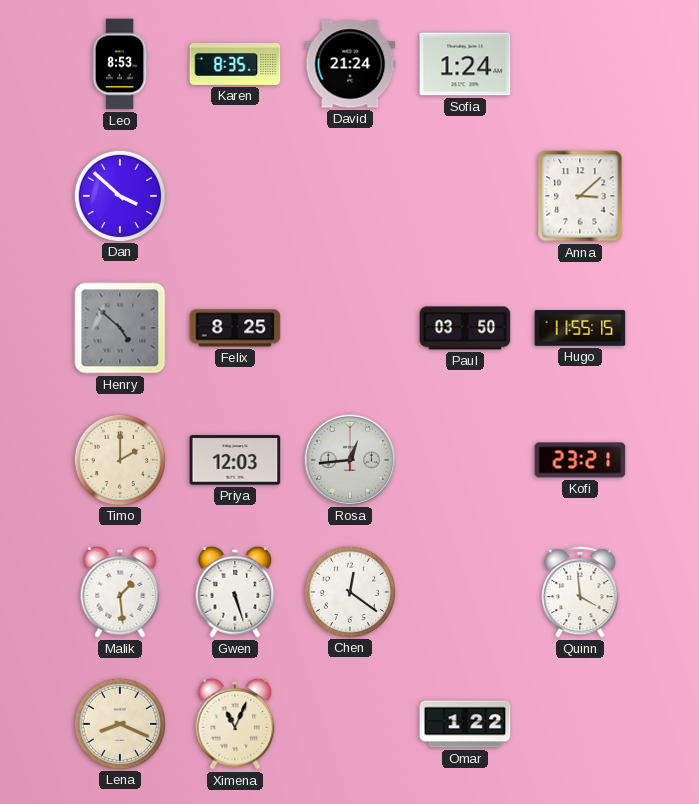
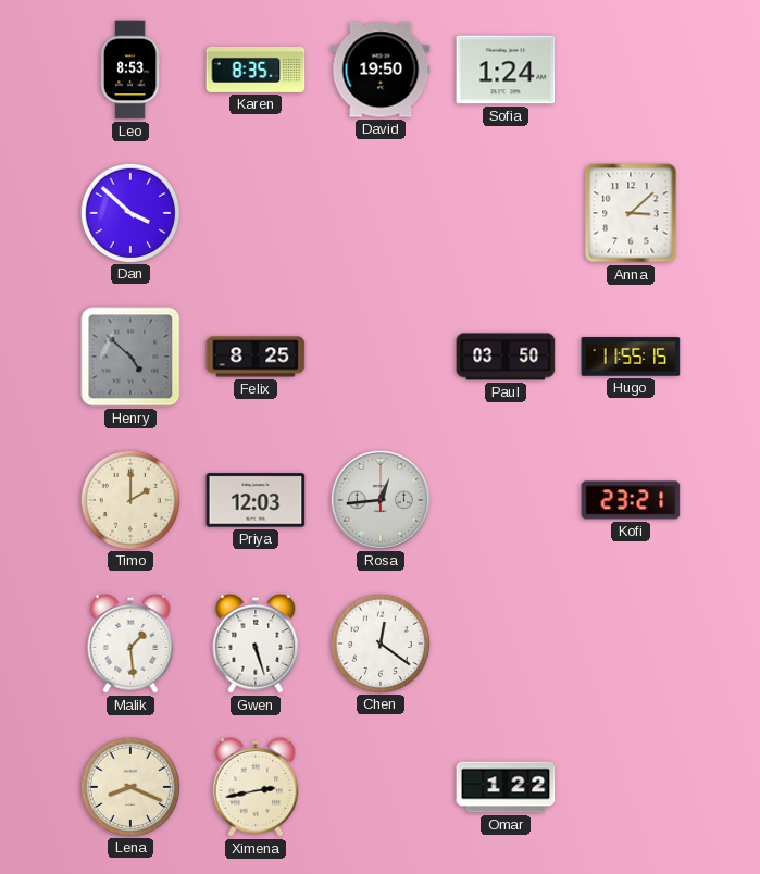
David: 21:24 -> 19:50
Quinn: 3:59 -> none
Ximena: 11:04 -> 2:43
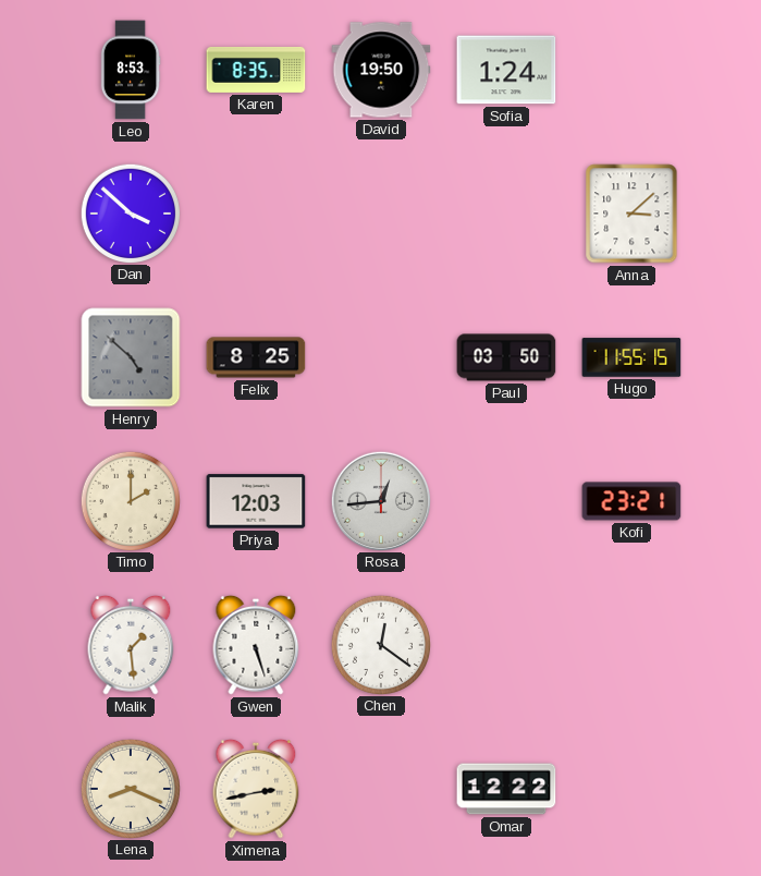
Omar: 1:22 -> 12:22
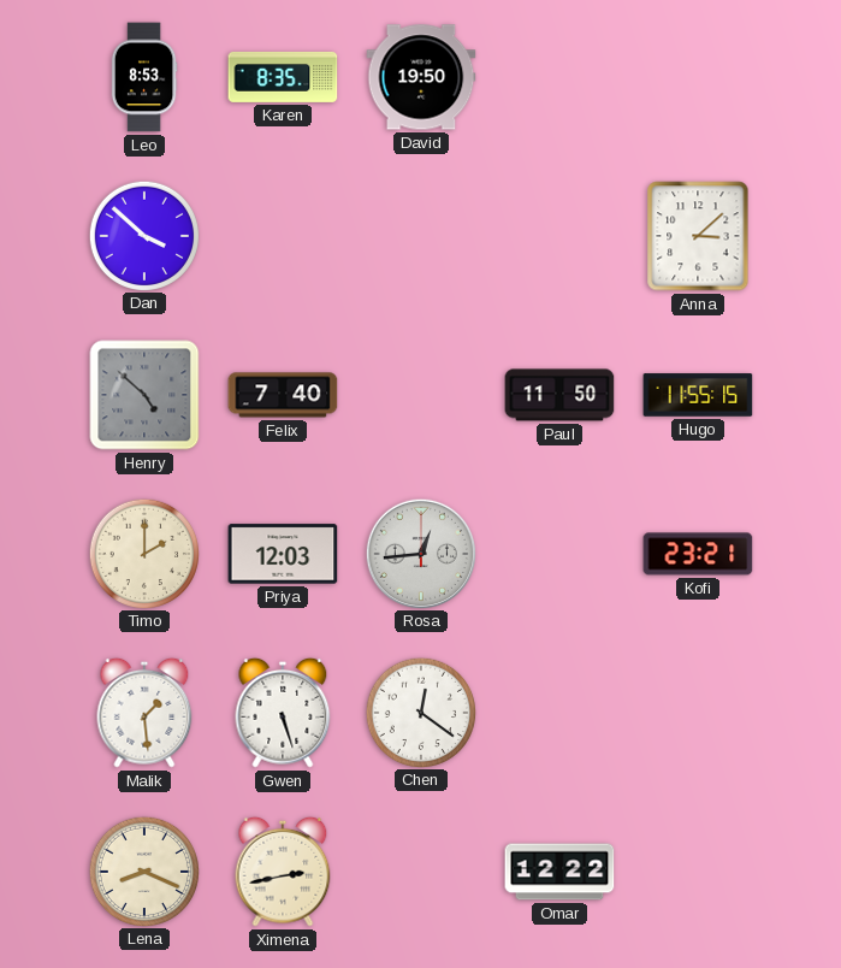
Sofia: 1:24 -> none
Felix: 8:25 -> 7:40
Paul: 03:50 -> 11:50
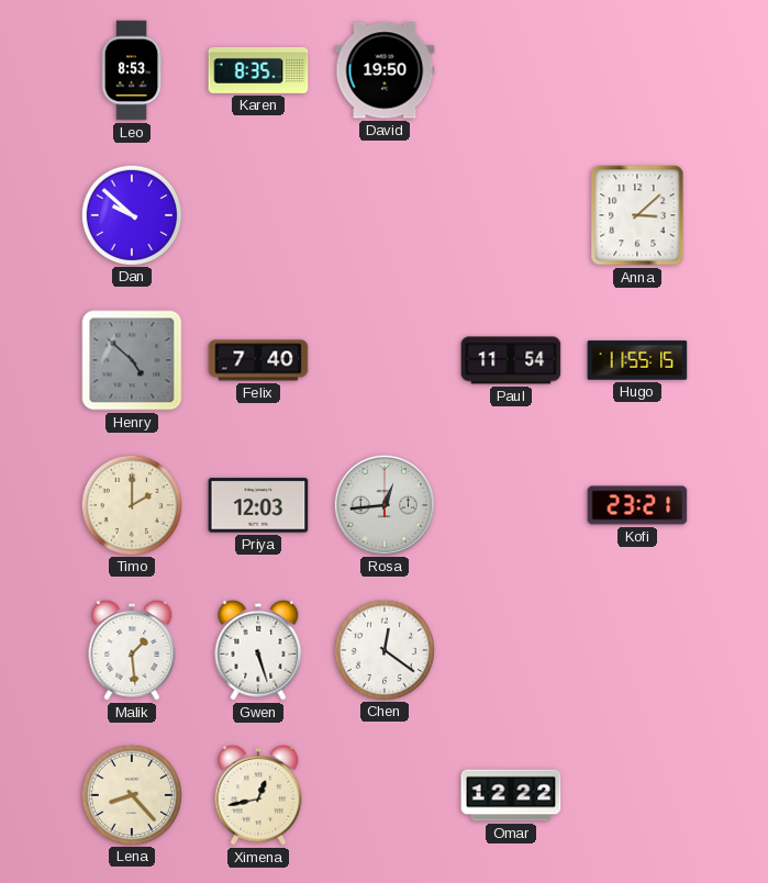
Dan: 3:52 -> 9:52
Paul: 11:50 -> 11:54
Lena: 8:19 -> 8:23
Ximena: 2:43 -> 12:43
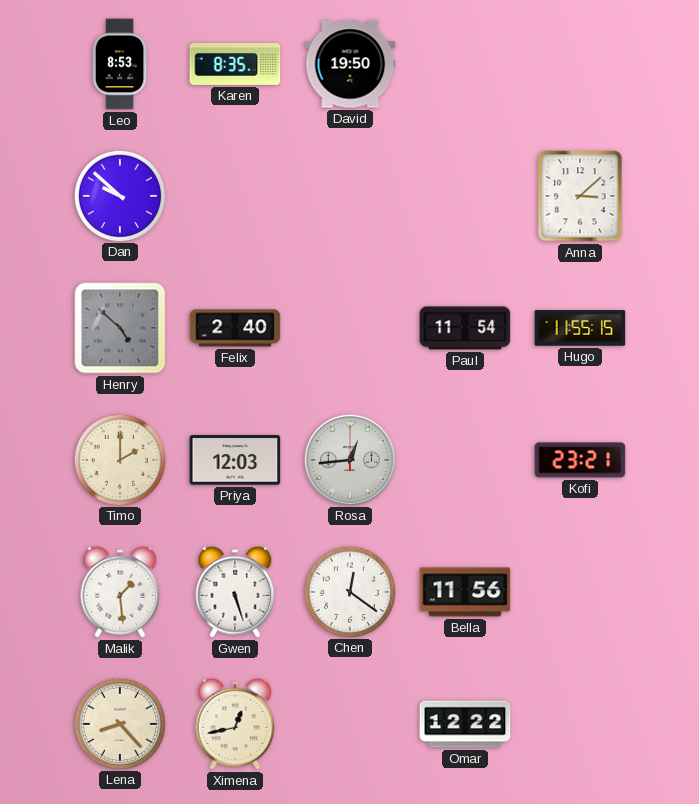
Felix: 7:40 -> 2:40
Bella: none -> 11:56
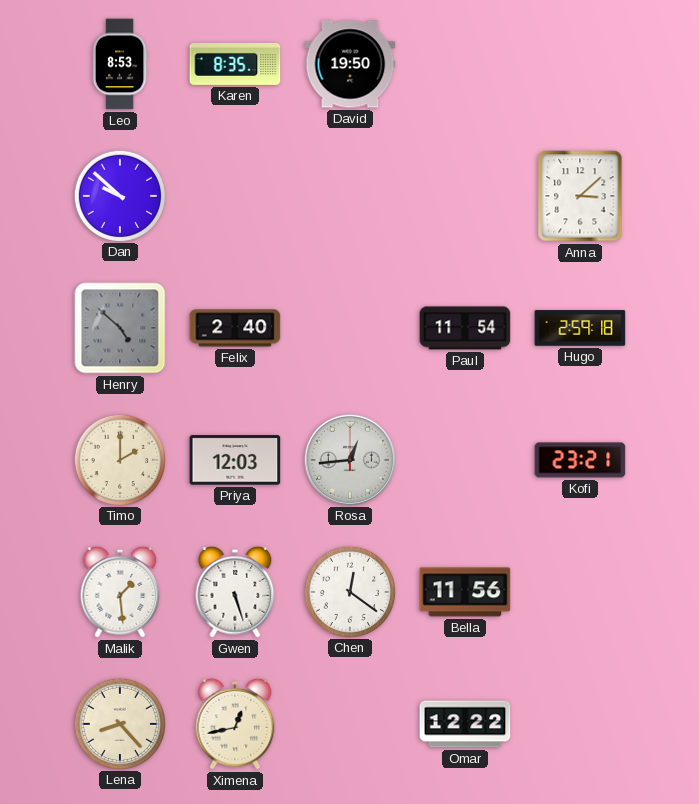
Hugo: 11:55 -> 2:59
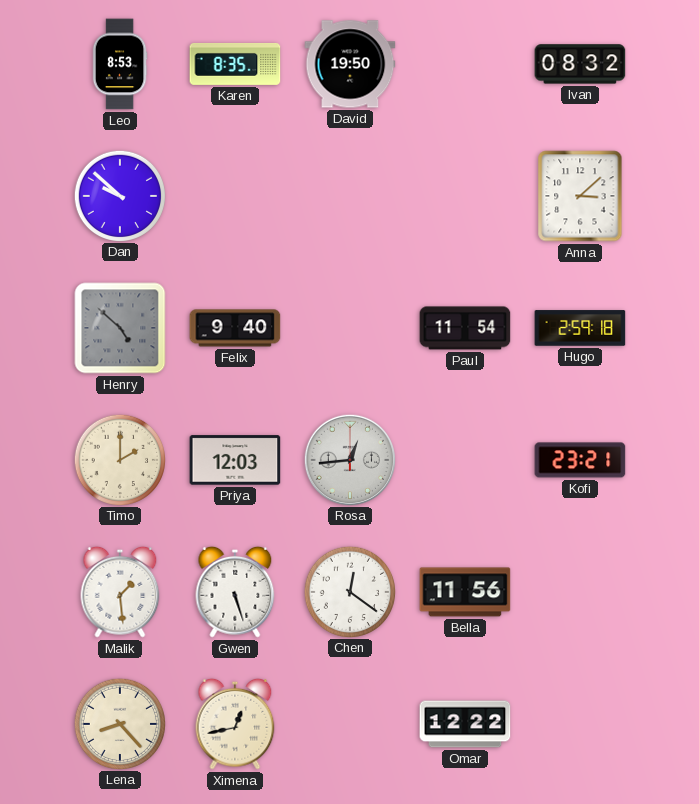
Ivan: none -> 08:32
Felix: 2:40 -> 9:40
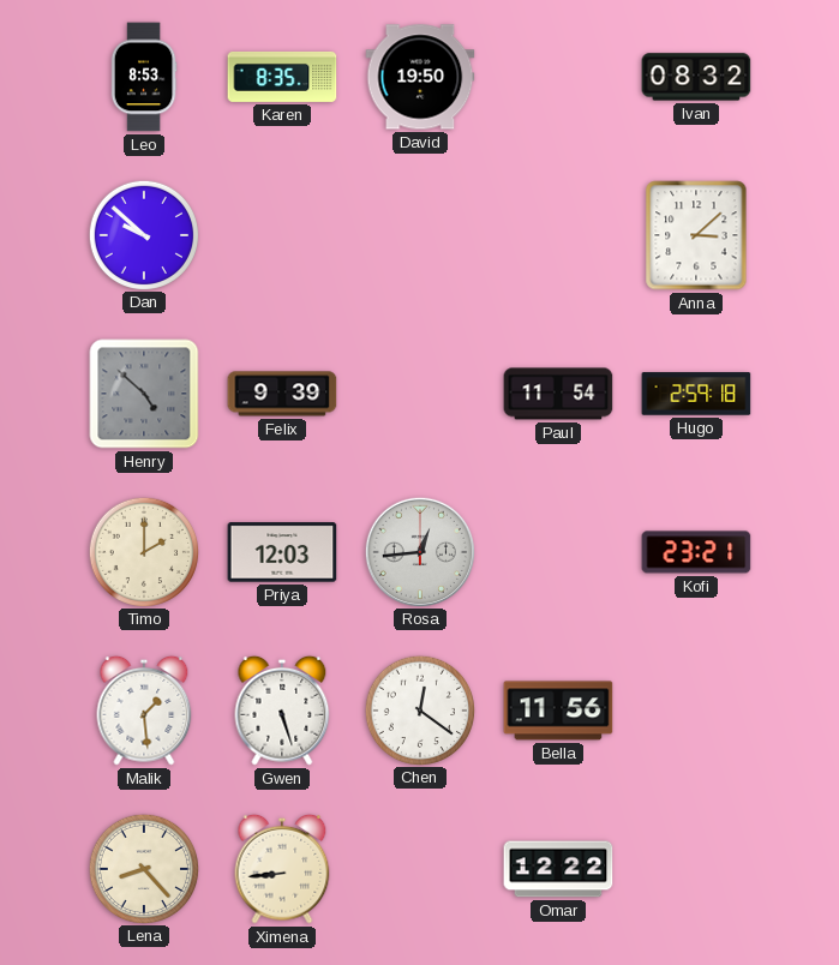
Felix: 9:40 -> 9:39
Ximena: 12:43 -> 8:44
